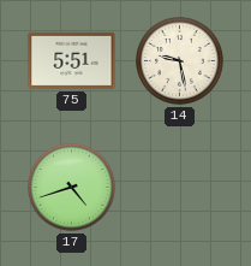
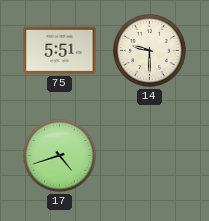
14: 9:28 -> 9:30
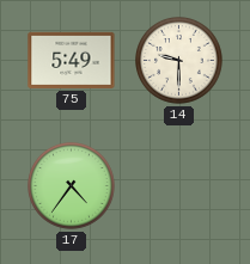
75: 5:51 -> 5:49
17: 4:42 -> 4:36
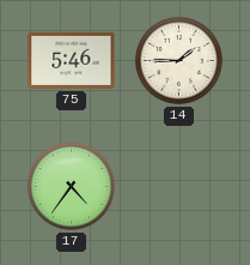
75: 5:49 -> 5:46
14: 9:30 -> 1:45
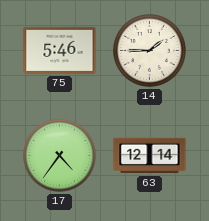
63: none -> 12:14
